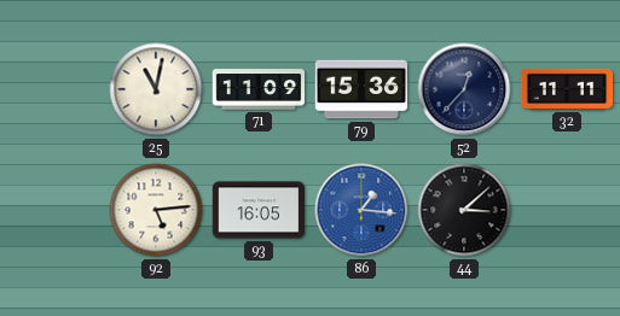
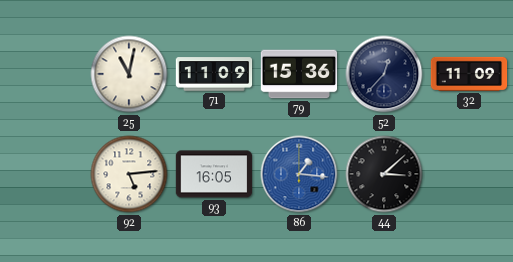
32: 11:11 -> 11:09
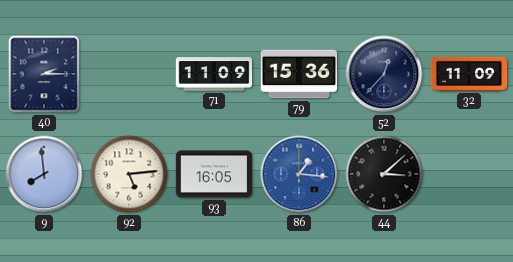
40: none -> 2:15
25: 11:02 -> none
9: none -> 7:59
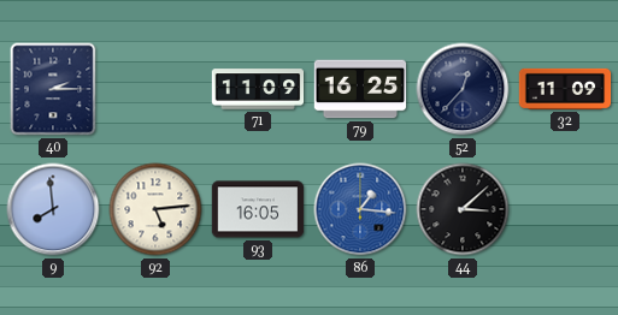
79: 15:36 -> 16:25
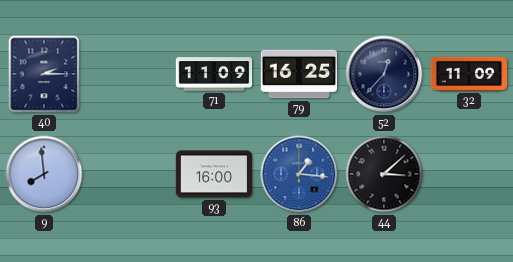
92: 5:14 -> none
93: 16:05 -> 16:00
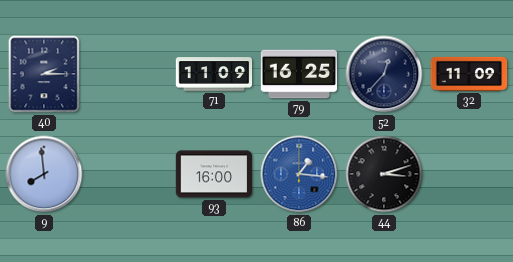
44: 3:08 -> 3:12
